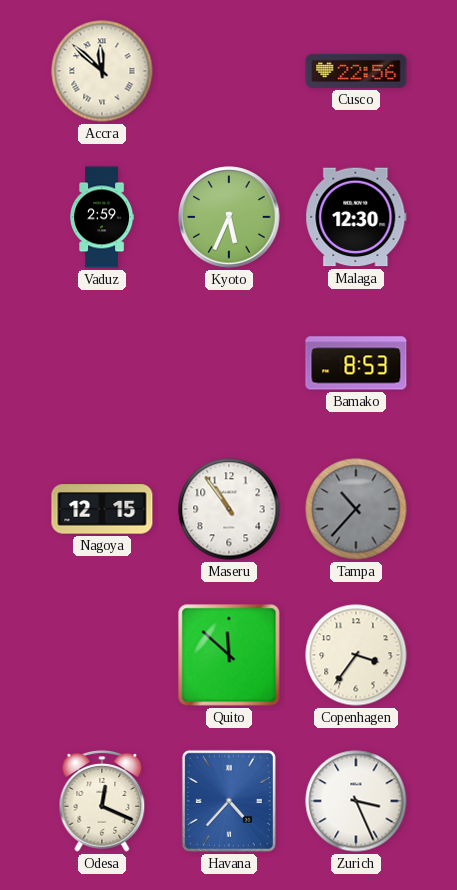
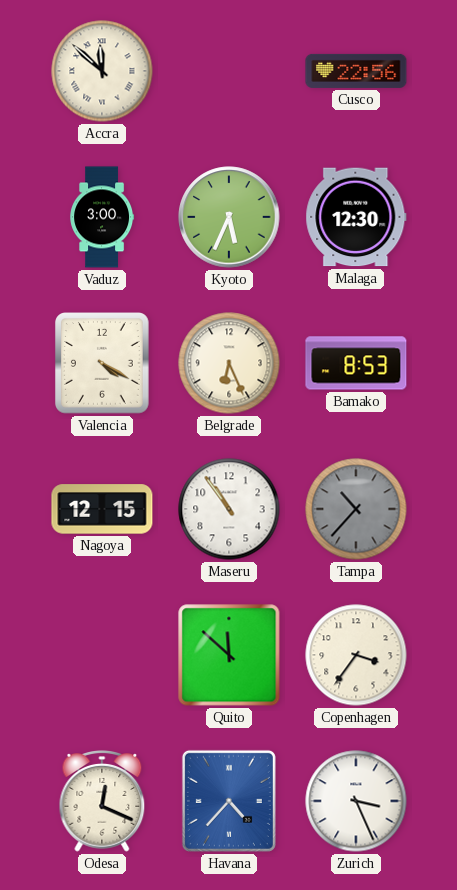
Vaduz: 2:59 -> 3:00
Valencia: none -> 4:20
Belgrade: none -> 6:26
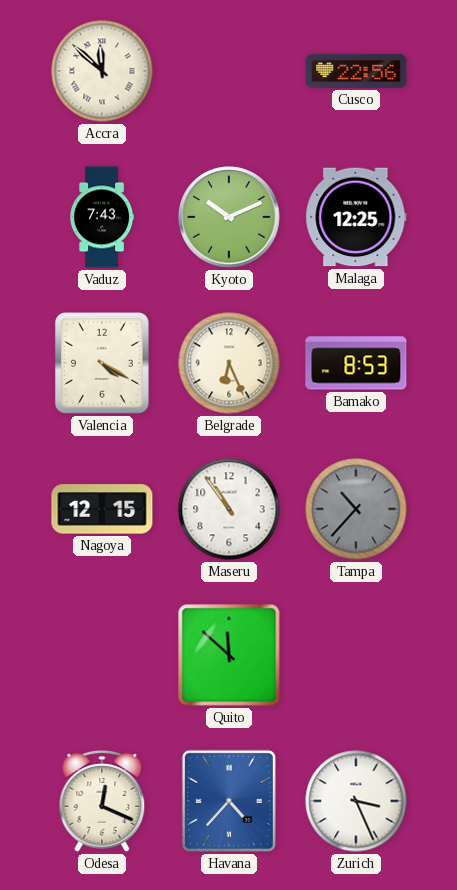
Vaduz: 3:00 -> 7:43
Kyoto: 5:34 -> 10:11
Malaga: 12:30 -> 12:25
Copenhagen: 3:36 -> none
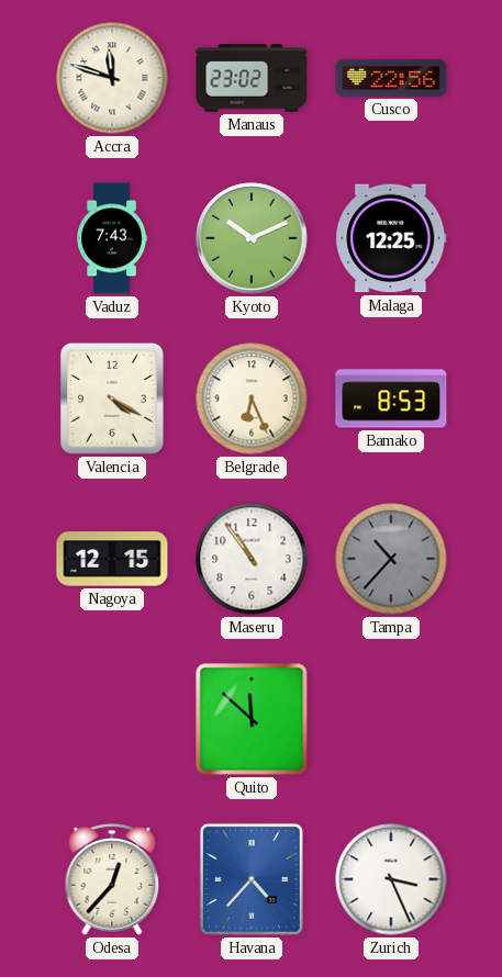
Accra: 11:52 -> 11:48
Manaus: none -> 23:02
Odesa: 12:19 -> 12:37
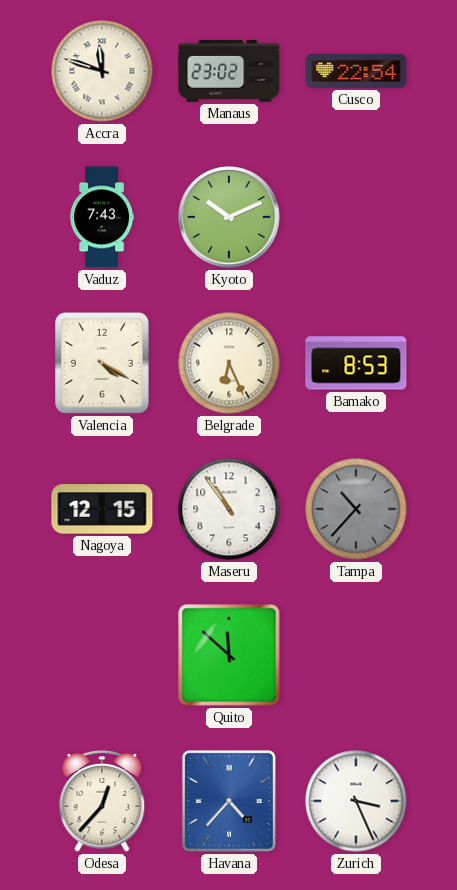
Cusco: 22:56 -> 22:54
Malaga: 12:25 -> none
